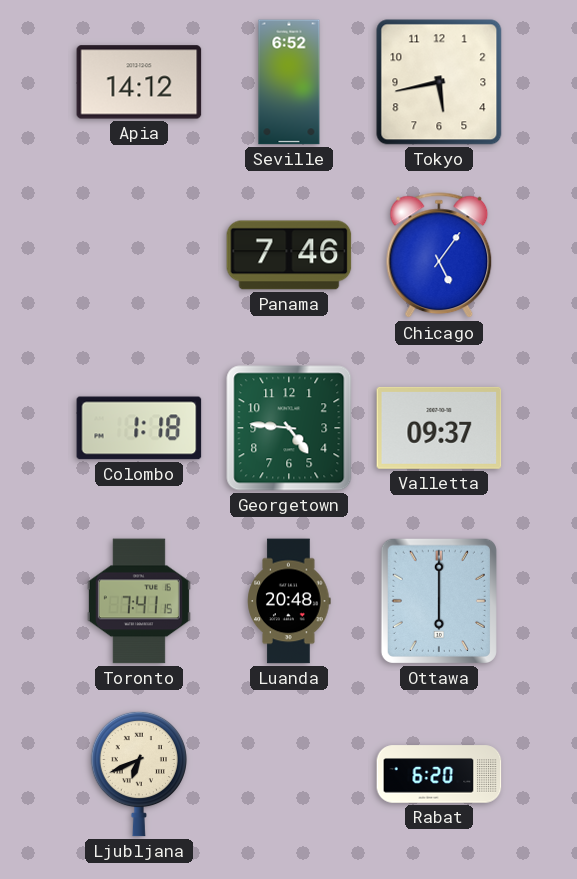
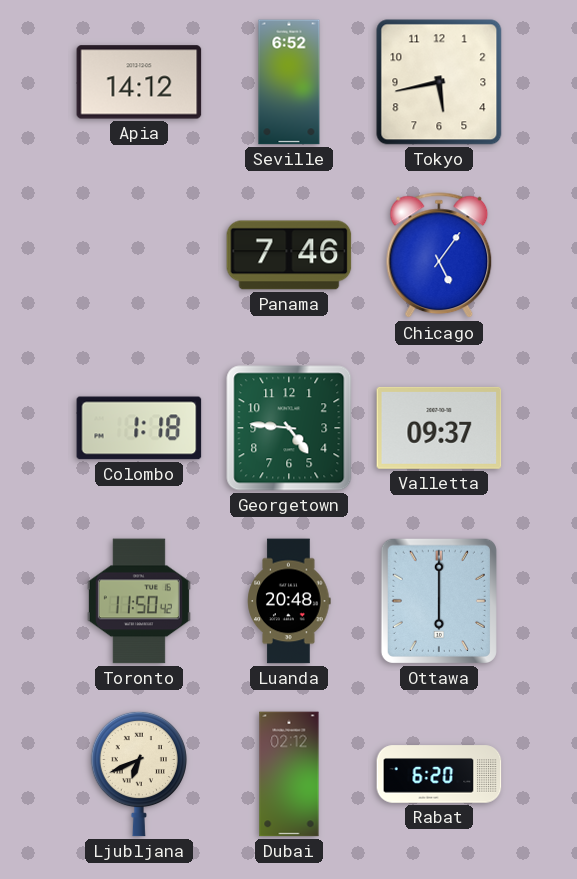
Toronto: 7:41 -> 11:50
Dubai: none -> 02:12
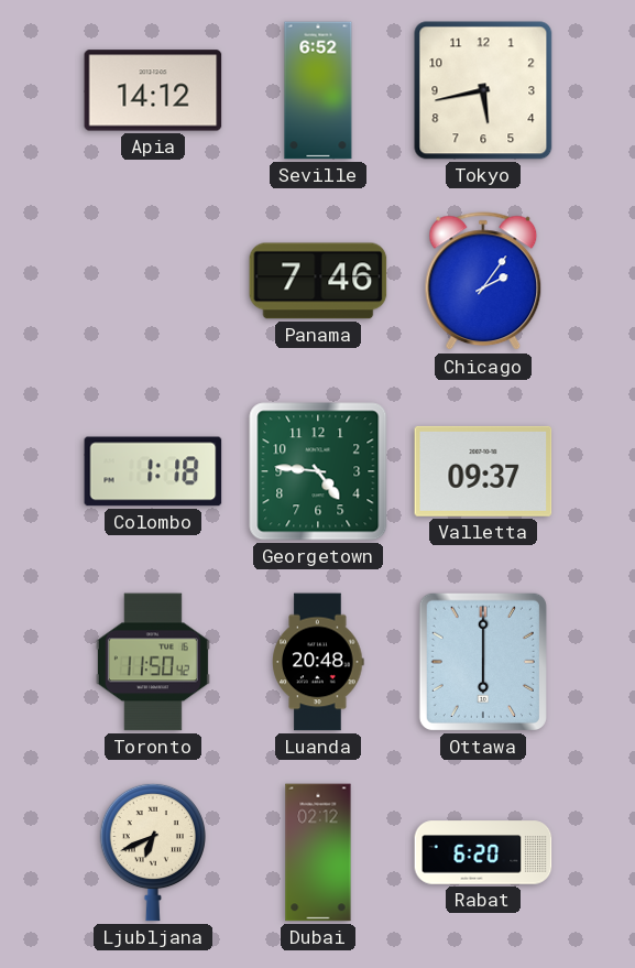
Chicago: 5:06 -> 2:06
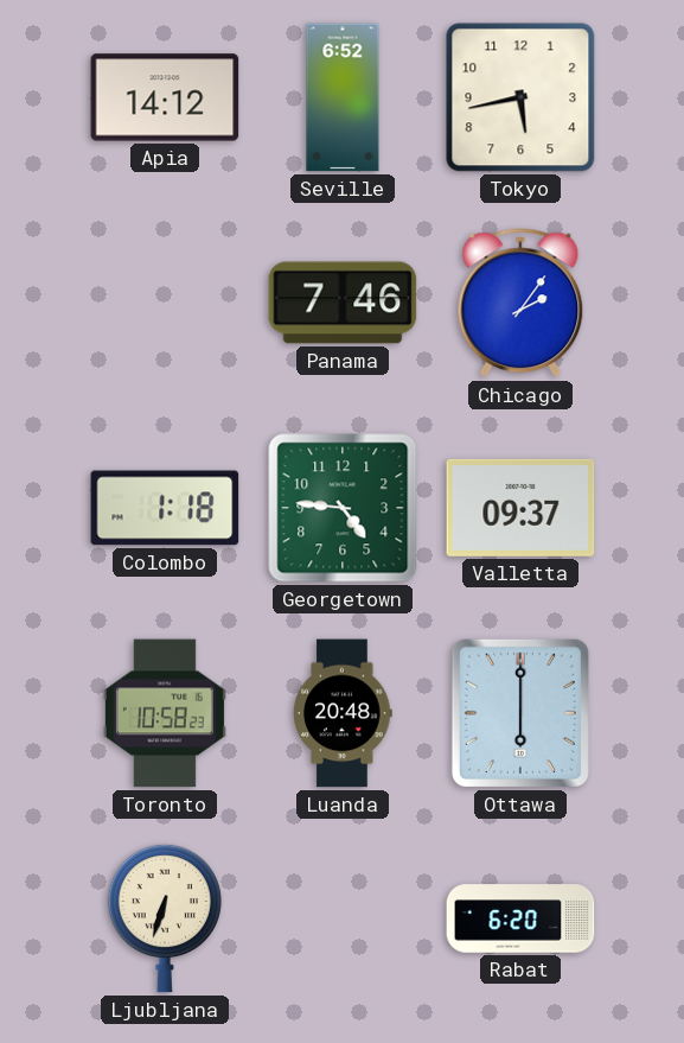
Toronto: 11:50 -> 10:58
Ljubljana: 6:41 -> 6:33
Dubai: 02:12 -> none
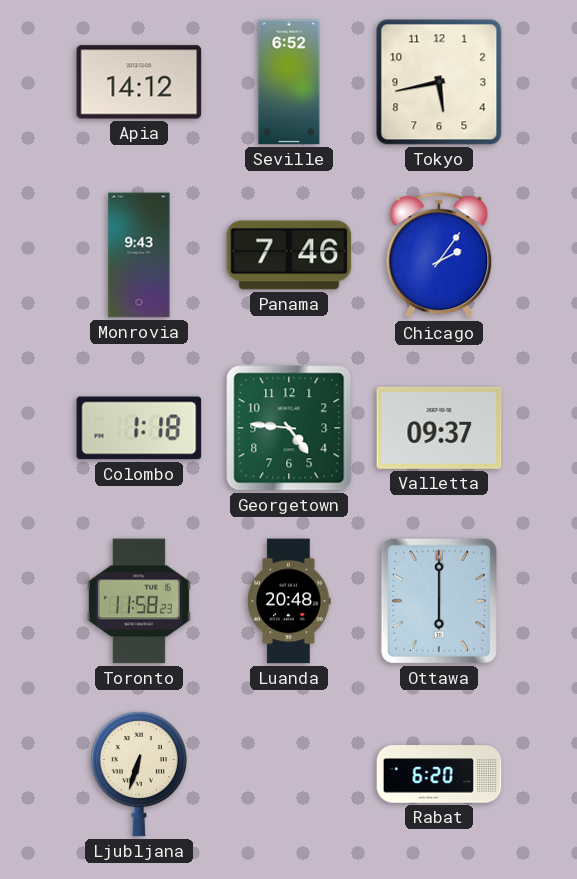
Monrovia: none -> 9:43
Toronto: 10:58 -> 11:58
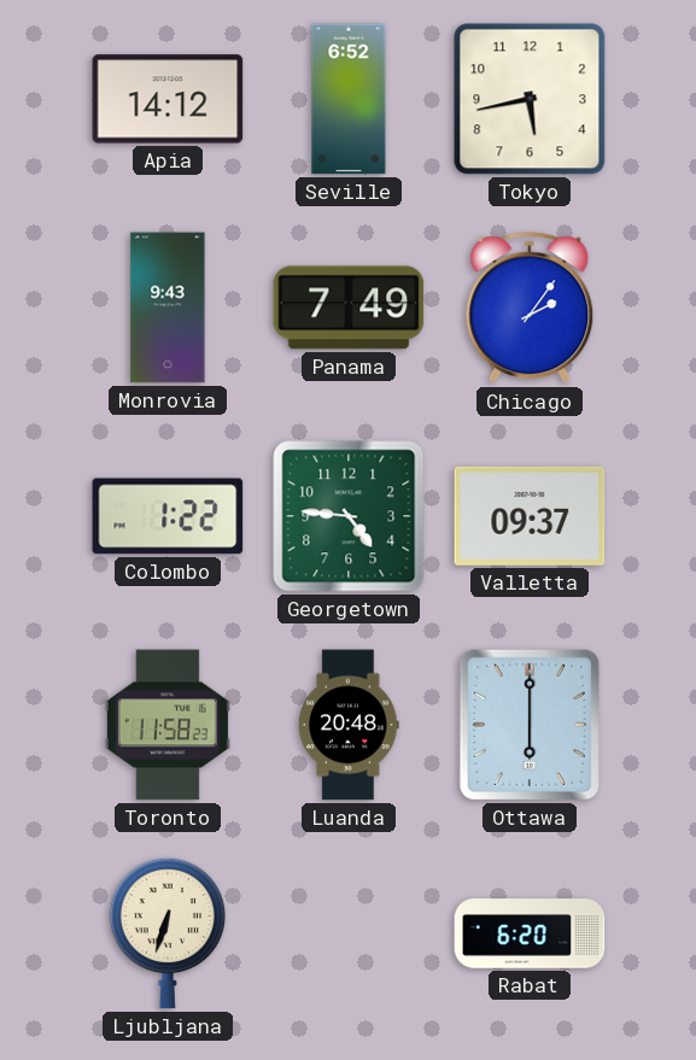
Panama: 7:46 -> 7:49
Colombo: 1:18 -> 1:22
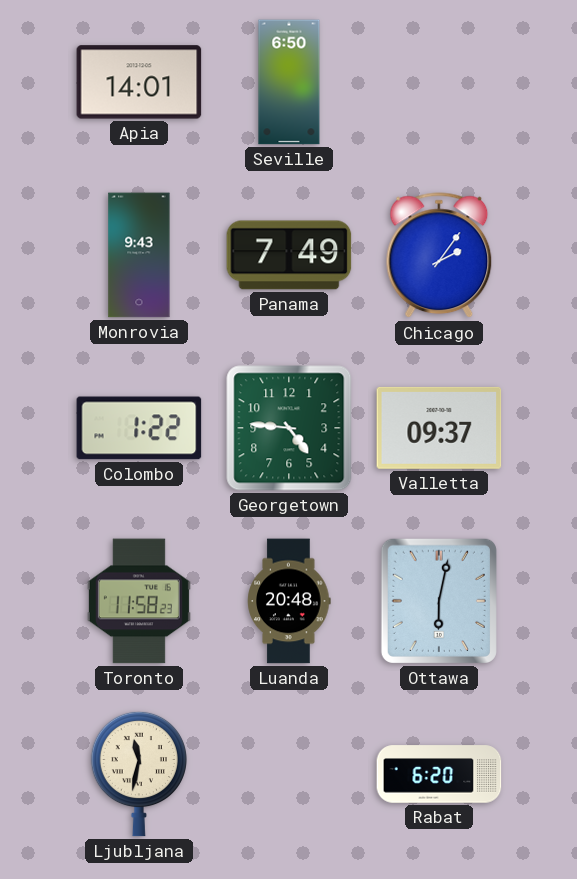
Apia: 14:12 -> 14:01
Seville: 6:52 -> 6:50
Tokyo: 5:43 -> none
Ottawa: 6:00 -> 6:02
Ljubljana: 6:33 -> 11:32
